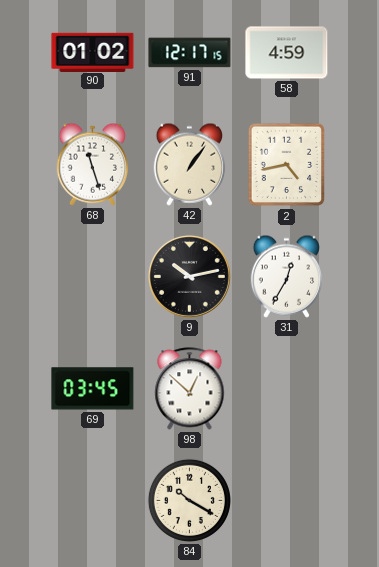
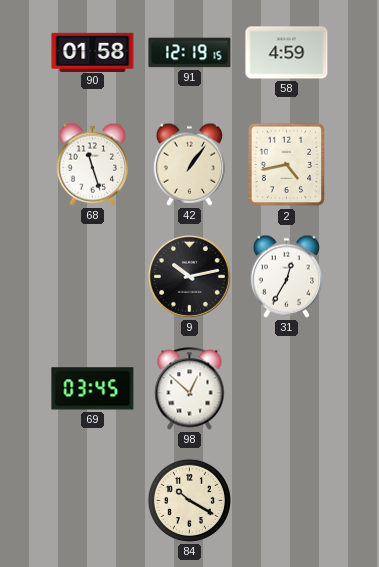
90: 01:02 -> 01:58
91: 12:17 -> 12:19
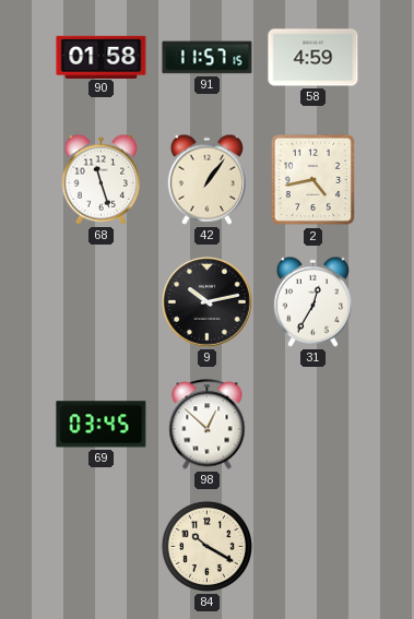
91: 12:19 -> 11:57
